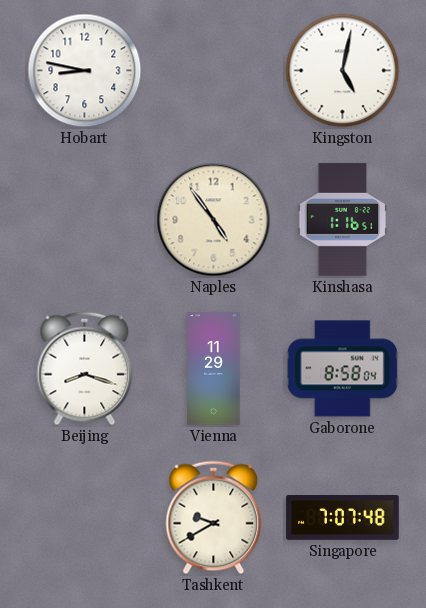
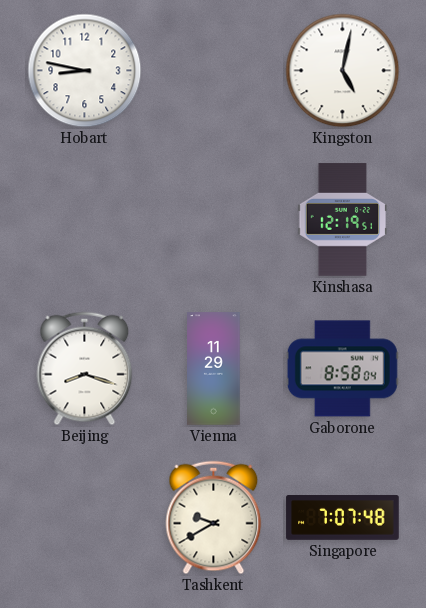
Naples: 4:54 -> none
Kinshasa: 1:16 -> 12:19
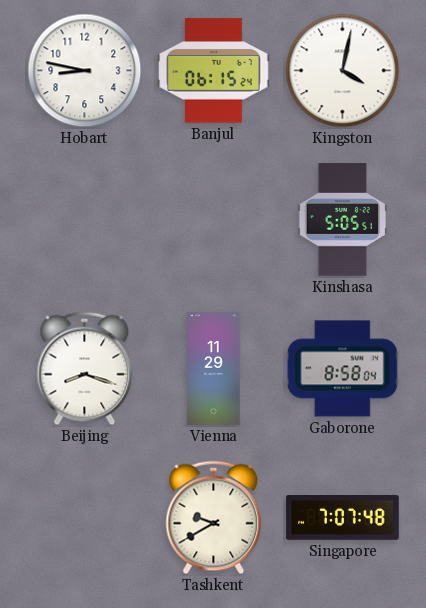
Banjul: none -> 06:15
Kingston: 5:02 -> 4:02
Kinshasa: 12:19 -> 5:05
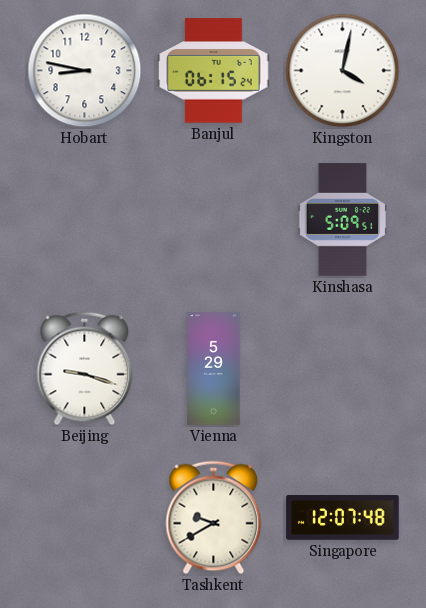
Kinshasa: 5:05 -> 5:09
Beijing: 8:18 -> 9:18
Vienna: 11:29 -> 5:29
Gaborone: 8:58 -> none
Singapore: 7:07 -> 12:07
